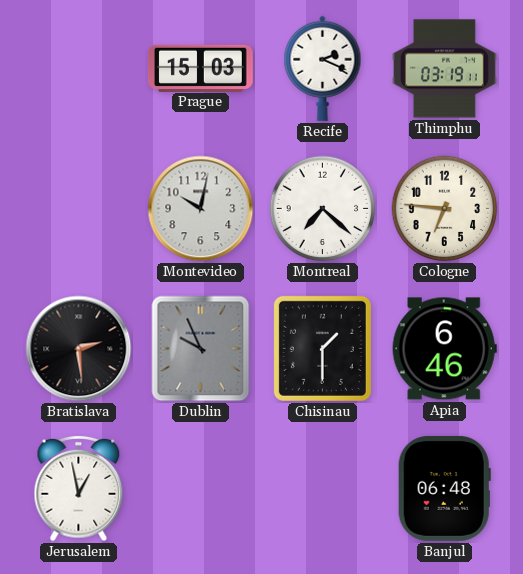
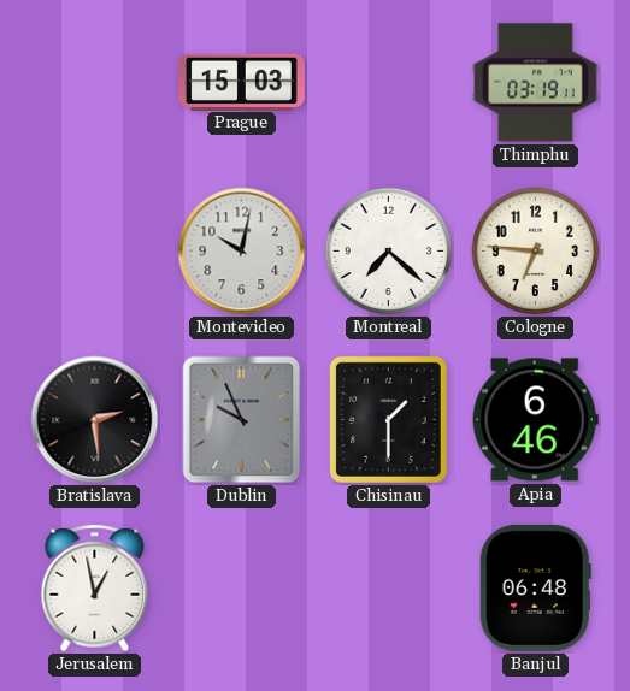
Recife: 2:19 -> none
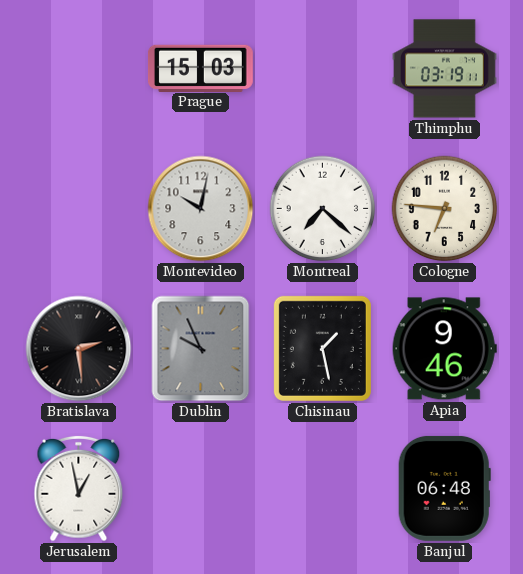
Chisinau: 1:30 -> 1:28
Apia: 6:46 -> 9:46
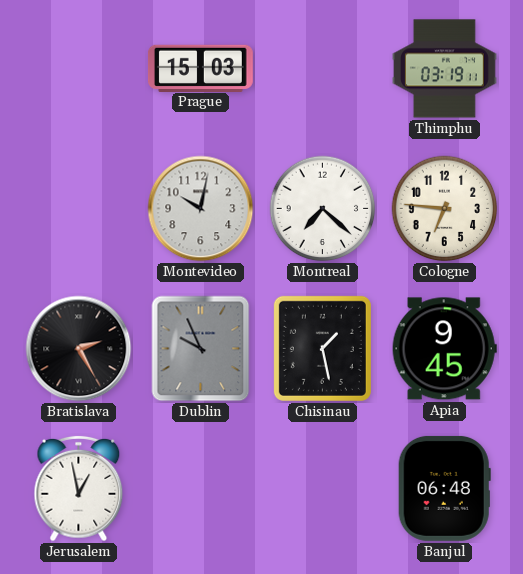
Bratislava: 2:29 -> 2:25
Apia: 9:46 -> 9:45
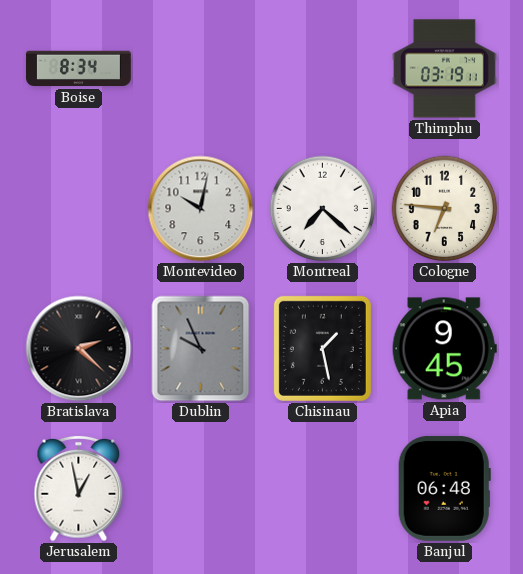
Boise: none -> 8:34
Prague: 15:03 -> none
Bratislava: 2:25 -> 2:22
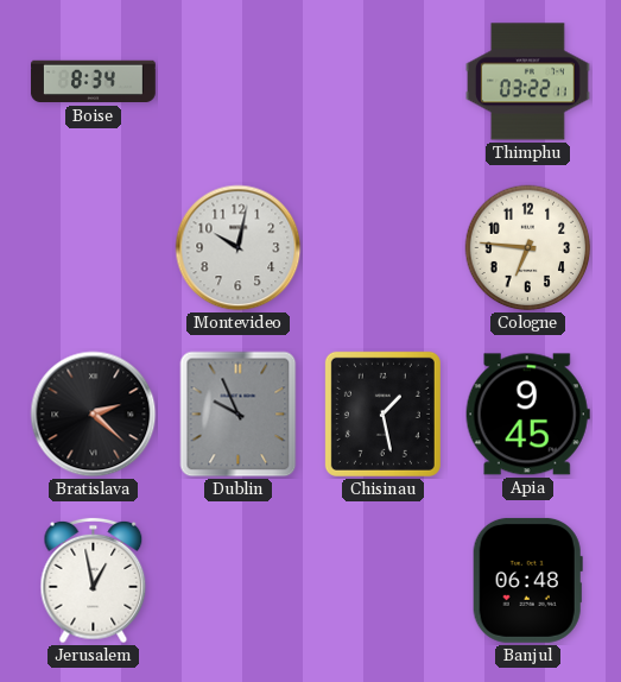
Thimphu: 03:19 -> 03:22
Montreal: 7:22 -> none
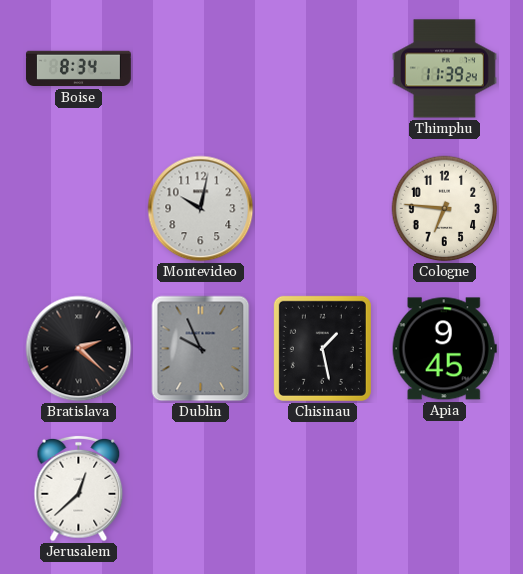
Thimphu: 03:22 -> 11:39
Jerusalem: 12:58 -> 12:38
Banjul: 06:48 -> none
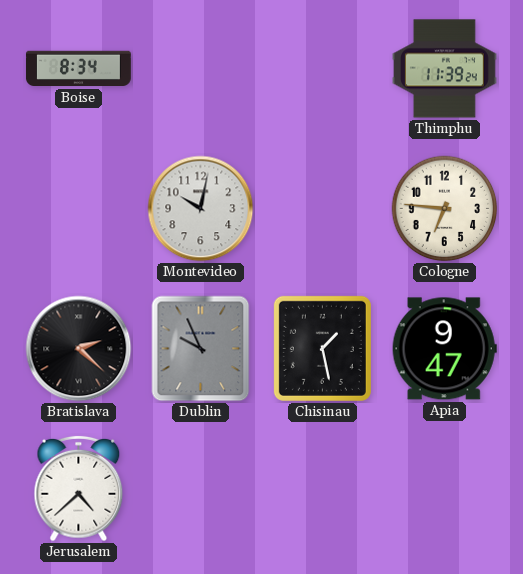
Apia: 9:45 -> 9:47
Jerusalem: 12:38 -> 4:38
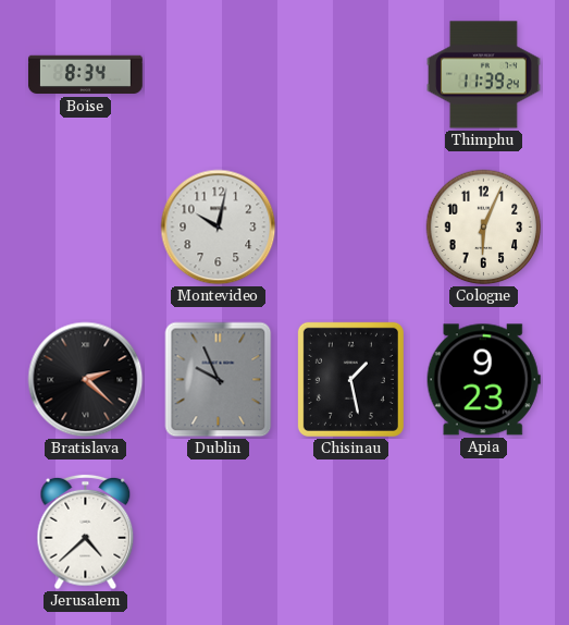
Cologne: 6:46 -> 6:04
Apia: 9:47 -> 9:23
